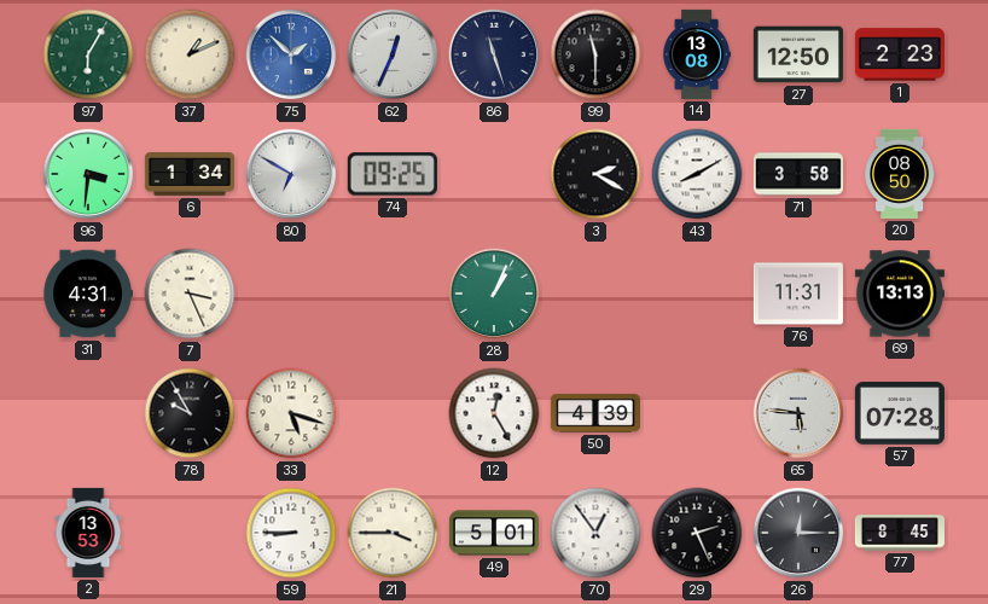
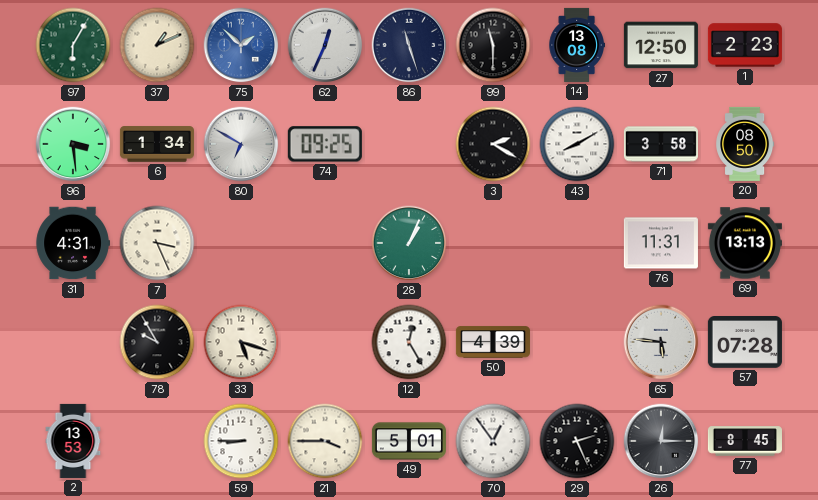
96: 3:31 -> 3:29
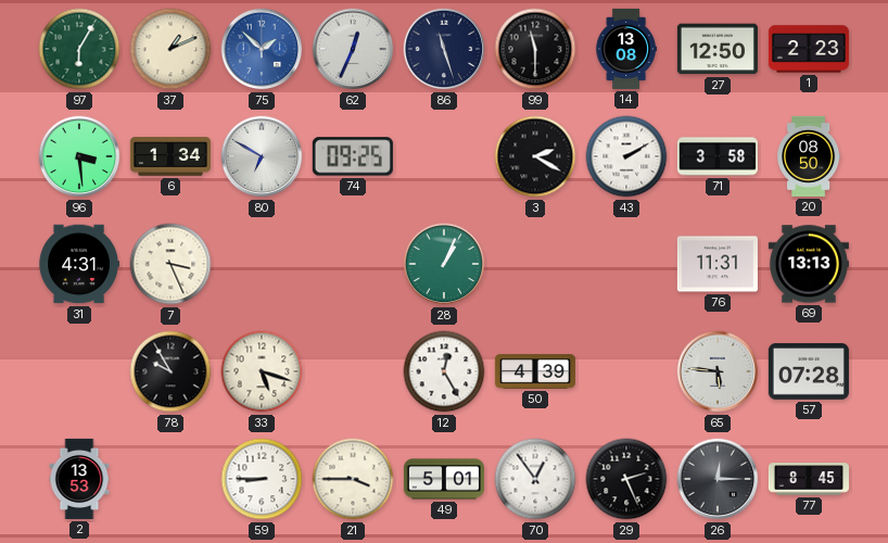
43: 8:10 -> 2:10
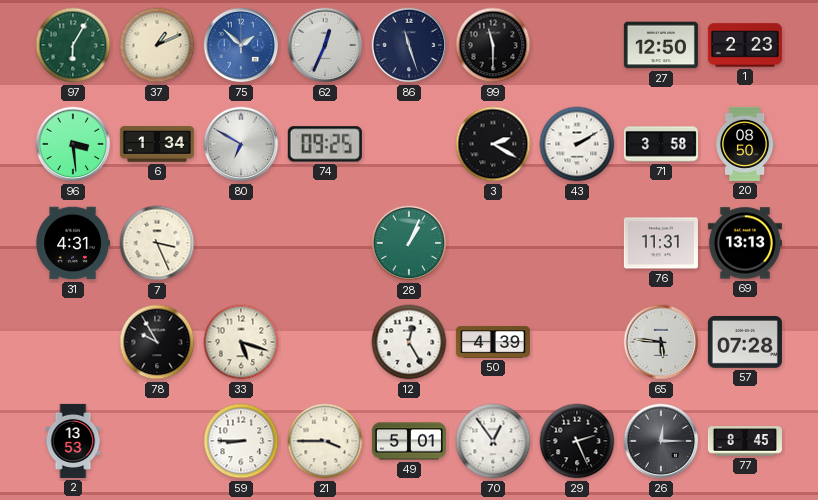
14: 13:08 -> none
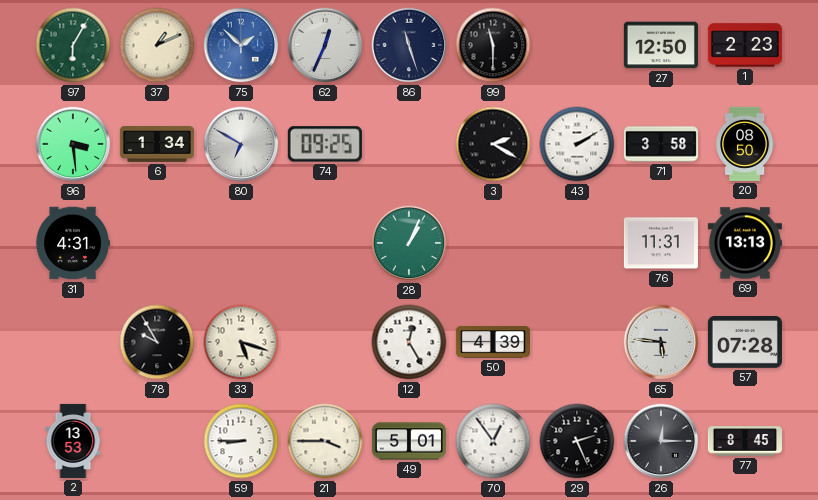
7: 3:26 -> none
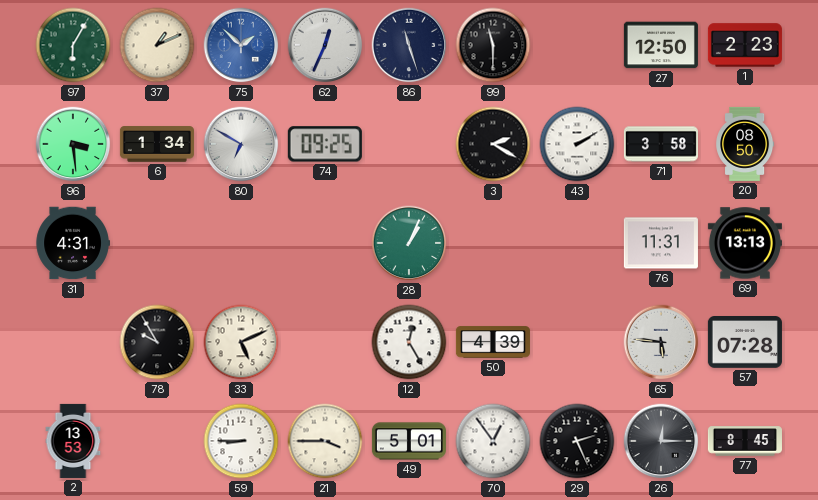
33: 5:18 -> 5:11
